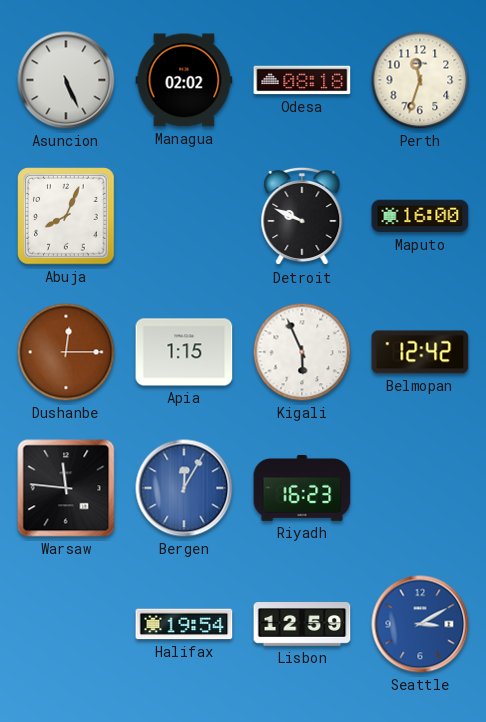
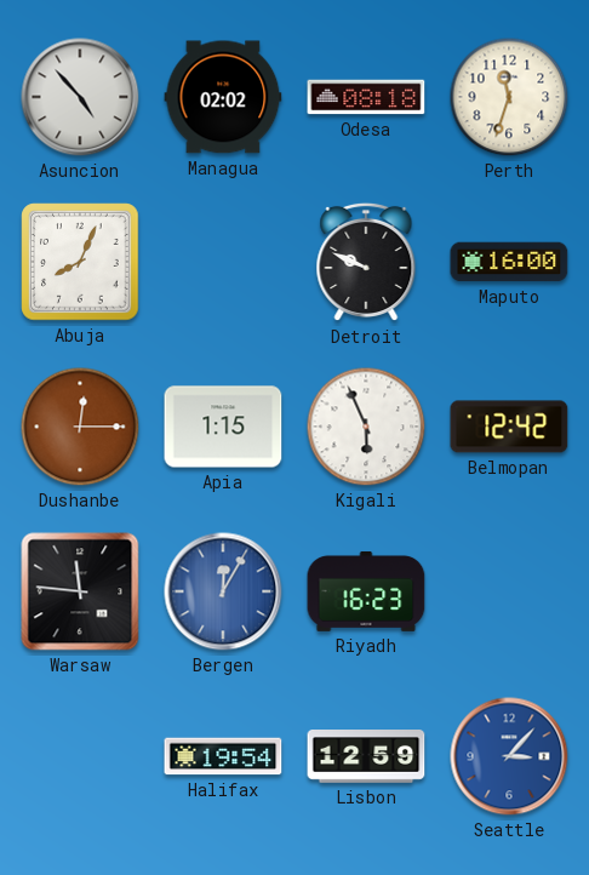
Asuncion: 5:26 -> 4:53
Seattle: 3:10 -> 3:07
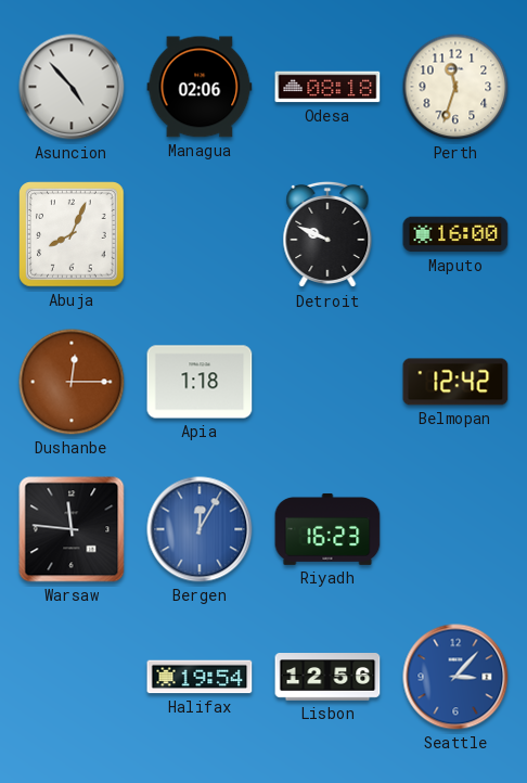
Managua: 02:02 -> 02:06
Apia: 1:15 -> 1:18
Kigali: 5:56 -> none
Lisbon: 12:59 -> 12:56
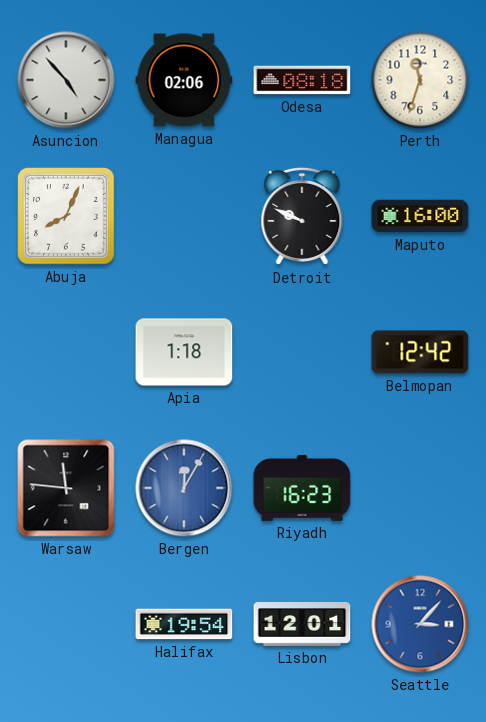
Dushanbe: 12:15 -> none
Lisbon: 12:56 -> 12:01
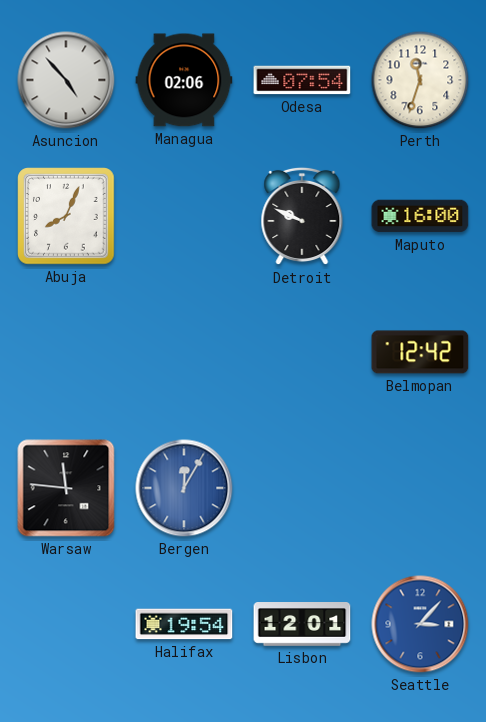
Odesa: 08:18 -> 07:54
Apia: 1:18 -> none
Riyadh: 16:23 -> none
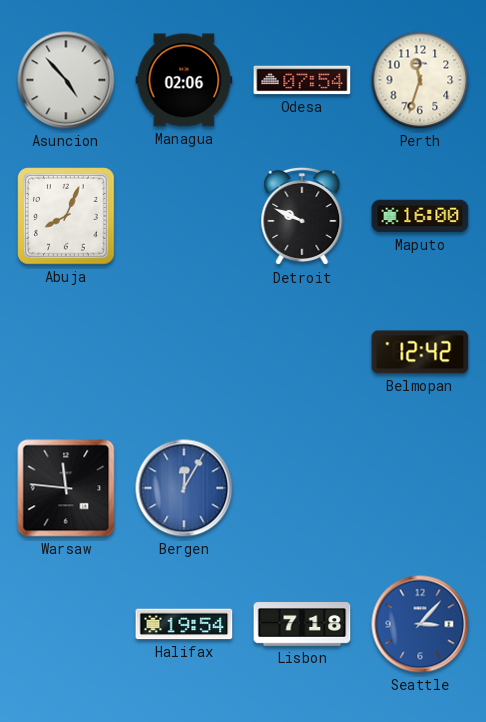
Lisbon: 12:01 -> 7:18
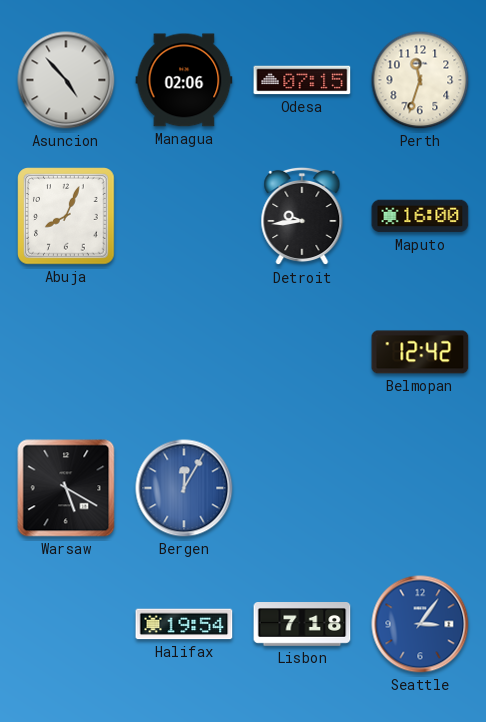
Odesa: 07:54 -> 07:15
Detroit: 9:49 -> 9:44
Warsaw: 11:46 -> 5:20
Seattle: 3:07 -> 3:06
